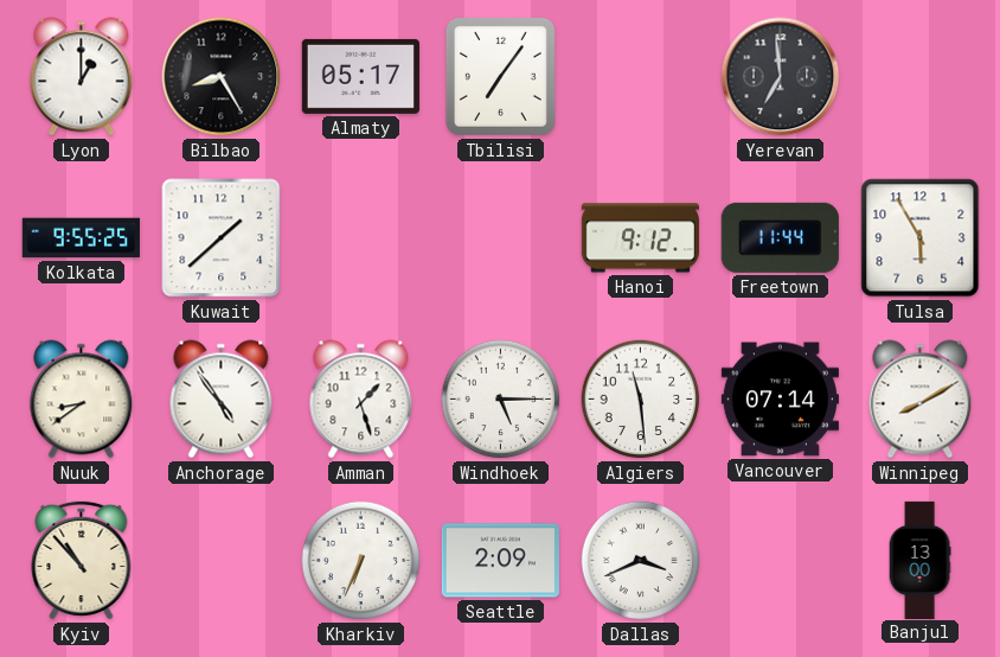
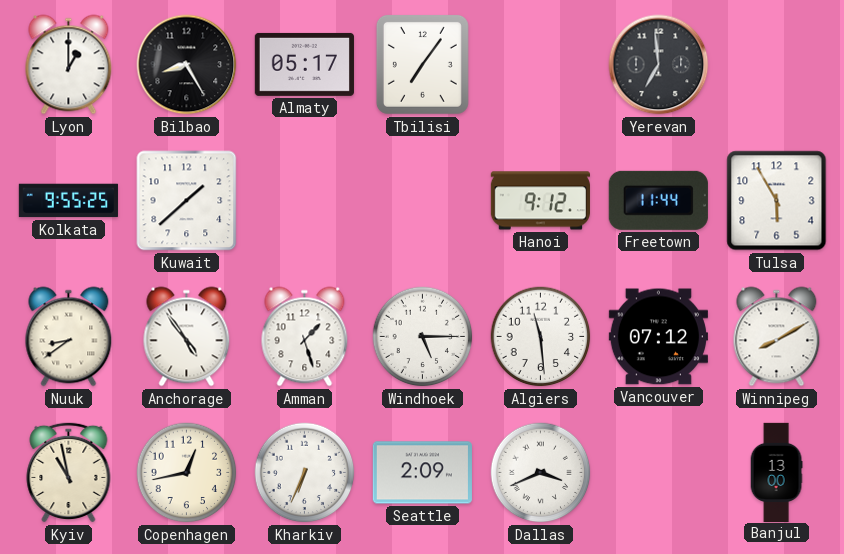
Vancouver: 07:14 -> 07:12
Kyiv: 10:53 -> 10:58
Copenhagen: none -> 12:43
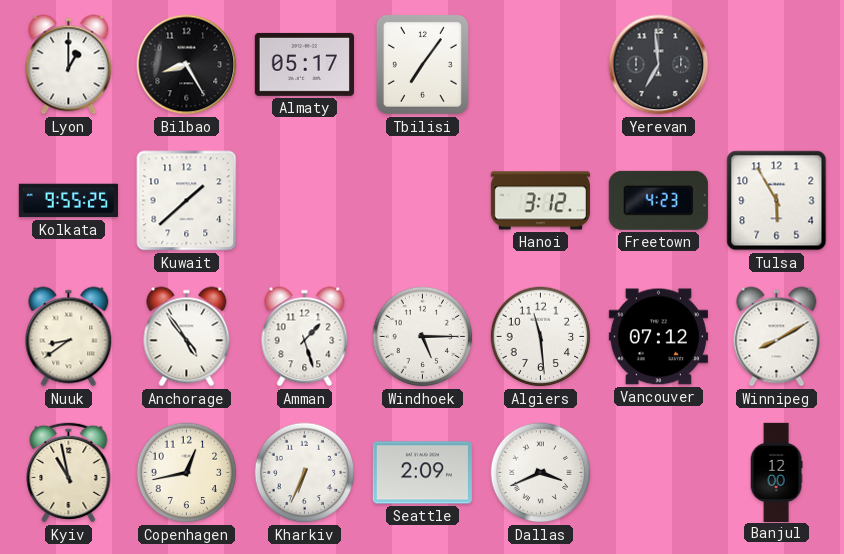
Hanoi: 9:12 -> 3:12
Freetown: 11:44 -> 4:23
Banjul: 13:00 -> 12:00
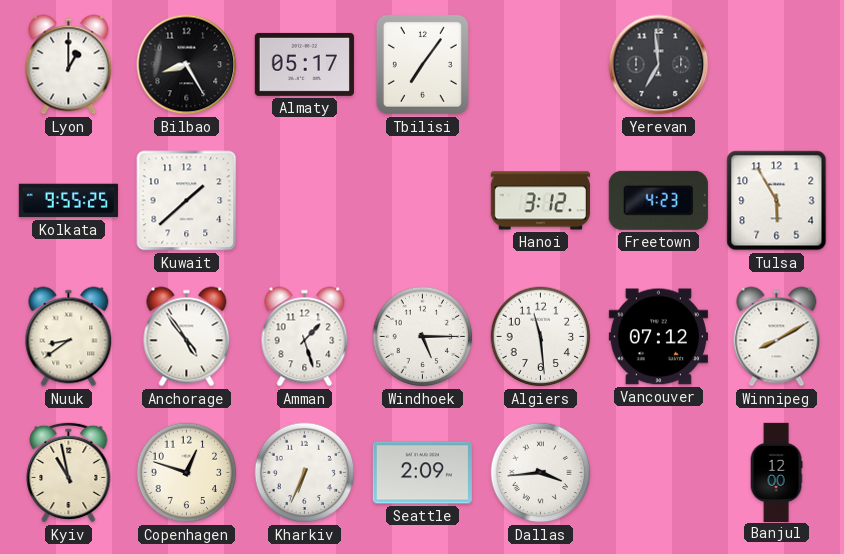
Copenhagen: 12:43 -> 12:48
Dallas: 3:41 -> 3:44
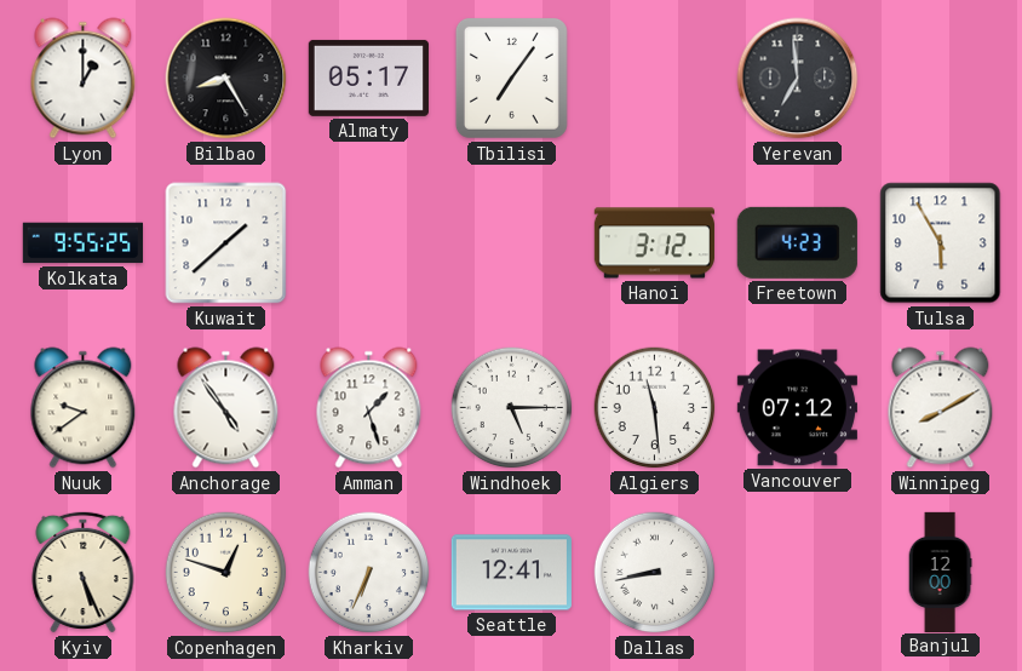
Nuuk: 8:39 -> 9:39
Kyiv: 10:58 -> 5:26
Seattle: 2:09 -> 12:41
Dallas: 3:44 -> 8:43
